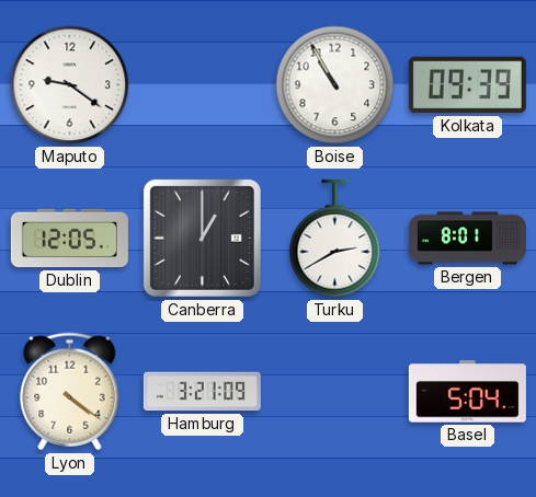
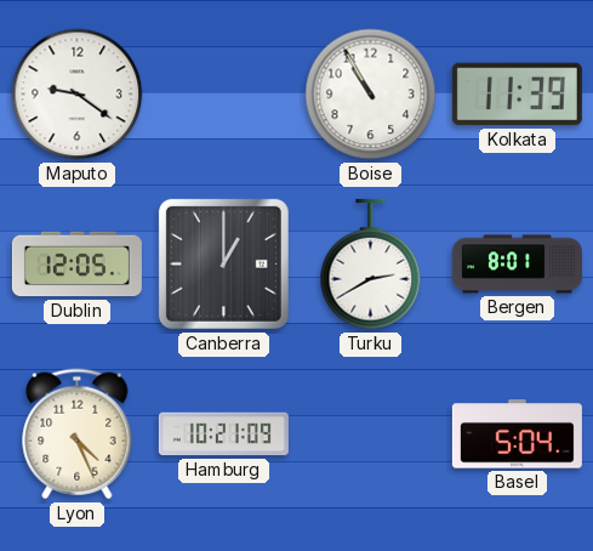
Kolkata: 09:39 -> 11:39
Lyon: 4:21 -> 4:26
Hamburg: 3:21 -> 10:21
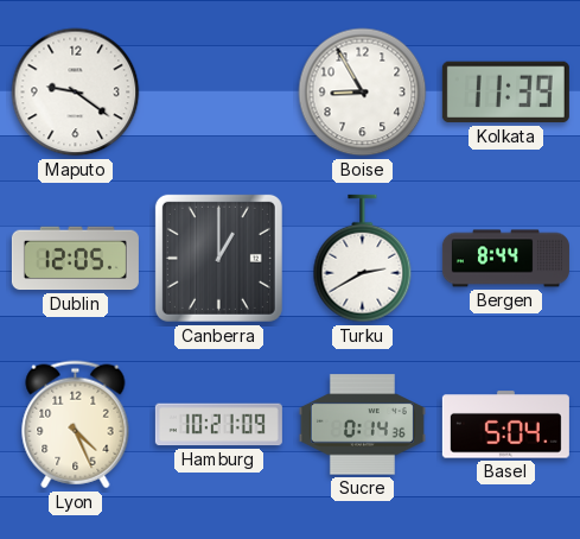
Boise: 10:55 -> 8:55
Bergen: 8:01 -> 8:44
Sucre: none -> 0:14
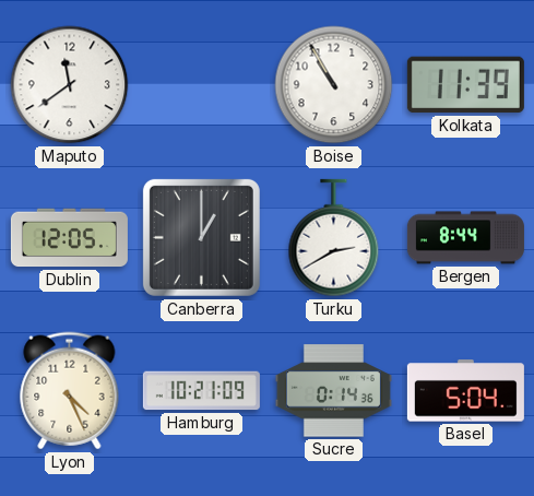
Maputo: 9:21 -> 11:39
Boise: 8:55 -> 10:55
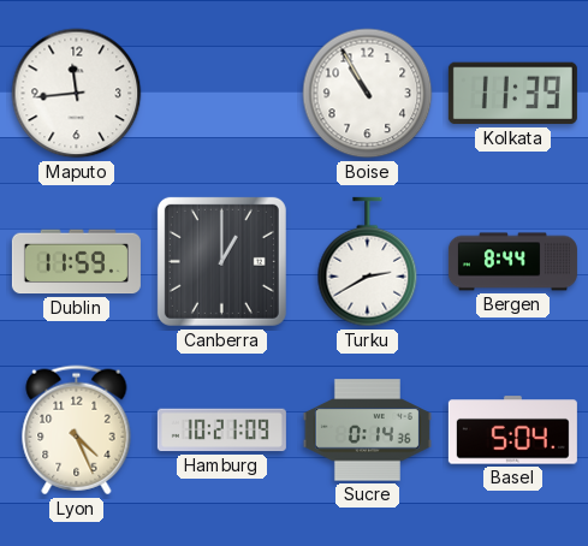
Maputo: 11:39 -> 11:44
Dublin: 12:05 -> 11:59
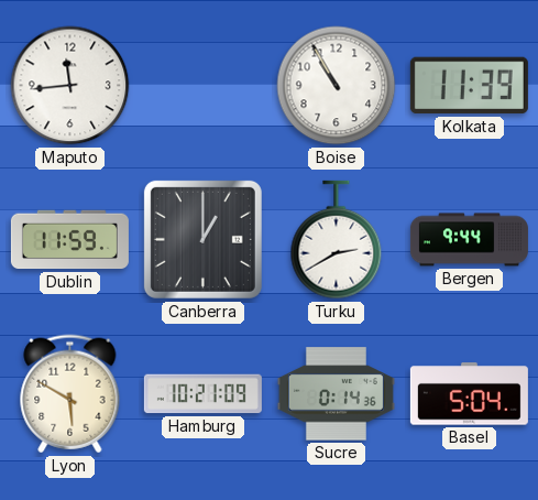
Bergen: 8:44 -> 9:44
Lyon: 4:26 -> 5:50
